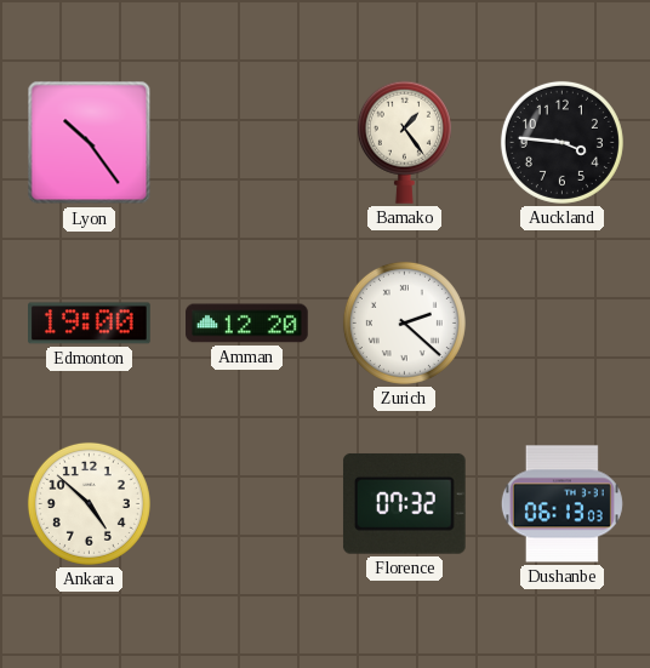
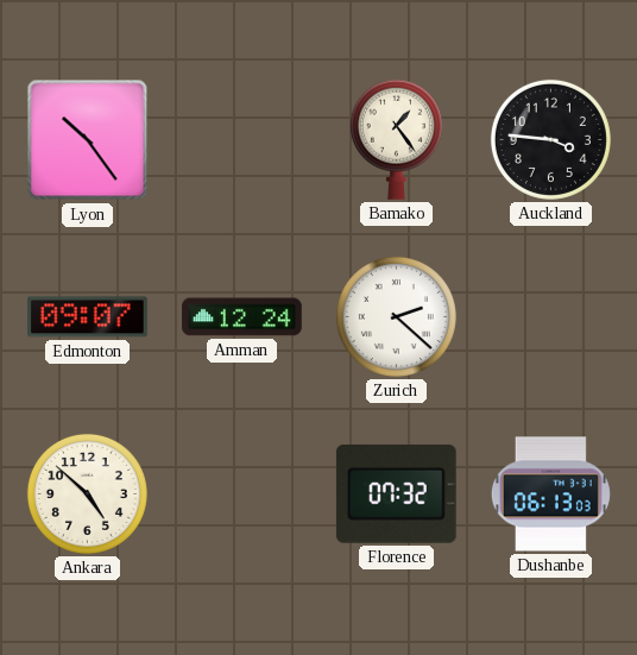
Edmonton: 19:00 -> 09:07
Amman: 12:20 -> 12:24
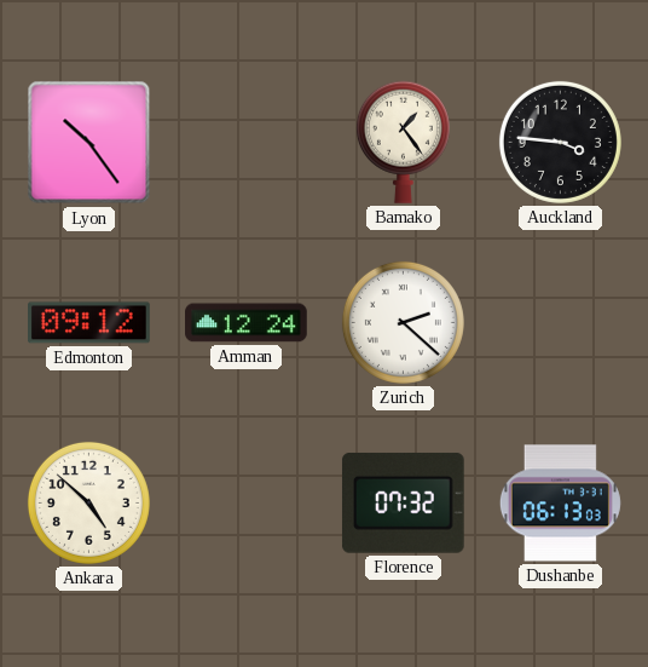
Edmonton: 09:07 -> 09:12
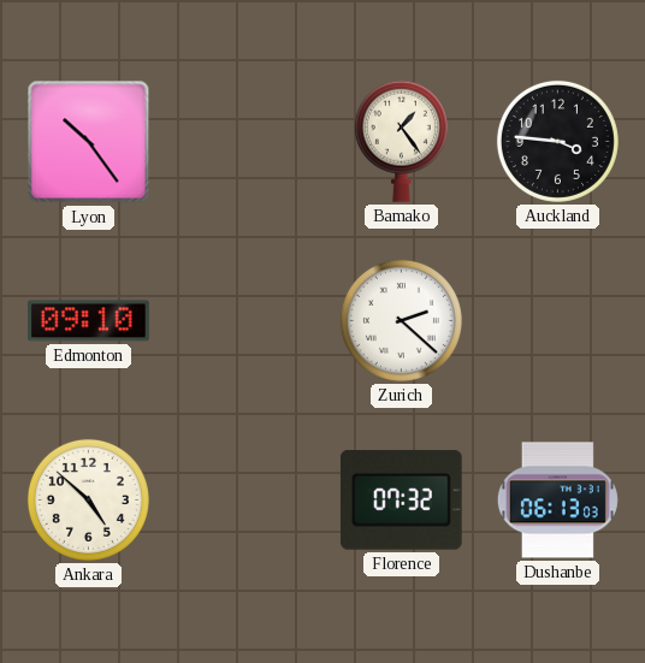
Edmonton: 09:12 -> 09:10
Amman: 12:24 -> none
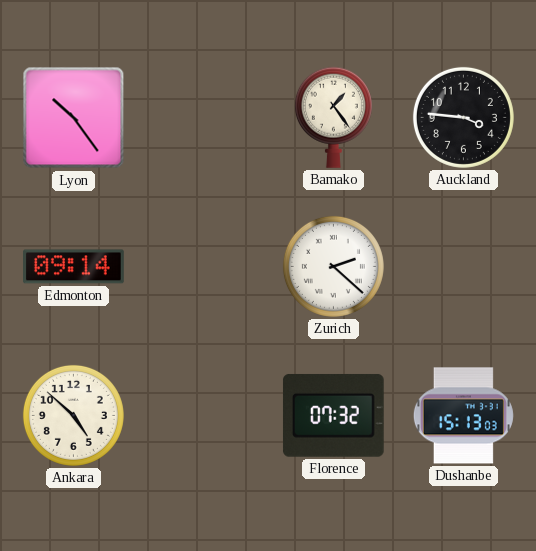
Edmonton: 09:10 -> 09:14
Dushanbe: 06:13 -> 15:13
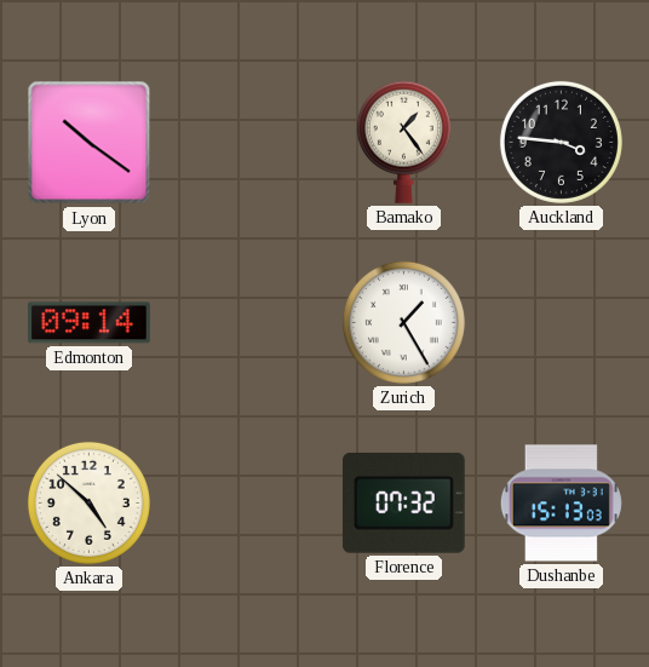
Lyon: 10:24 -> 10:21
Zurich: 2:22 -> 1:25
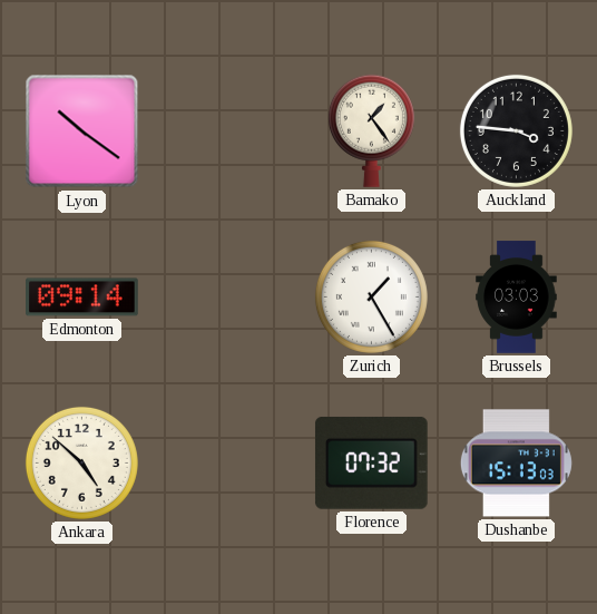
Brussels: none -> 03:03
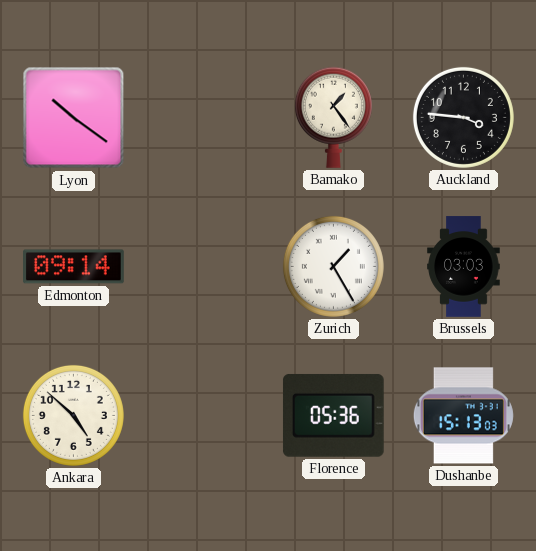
Florence: 07:32 -> 05:36
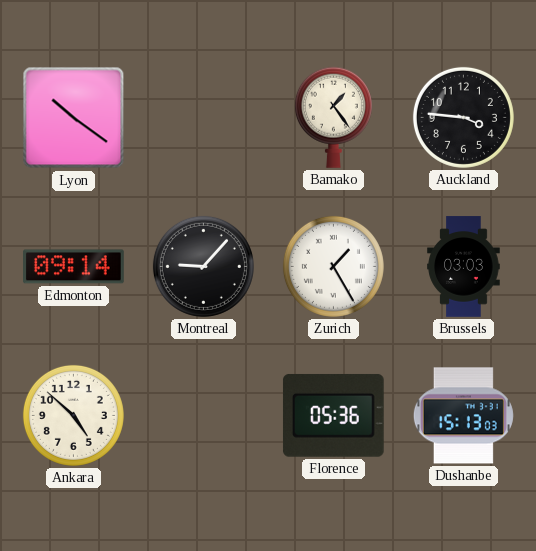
Montreal: none -> 9:07
